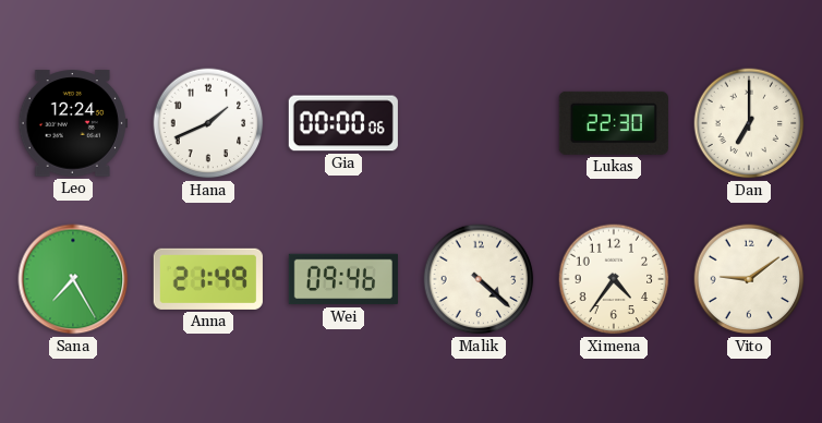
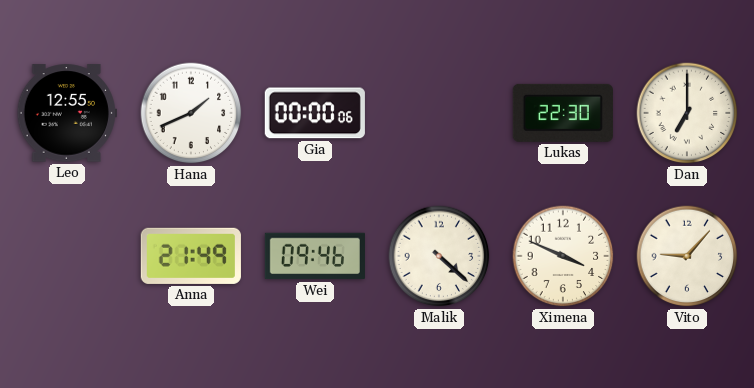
Leo: 12:24 -> 12:55
Sana: 7:25 -> none
Ximena: 4:36 -> 3:49
Vito: 9:09 -> 9:07
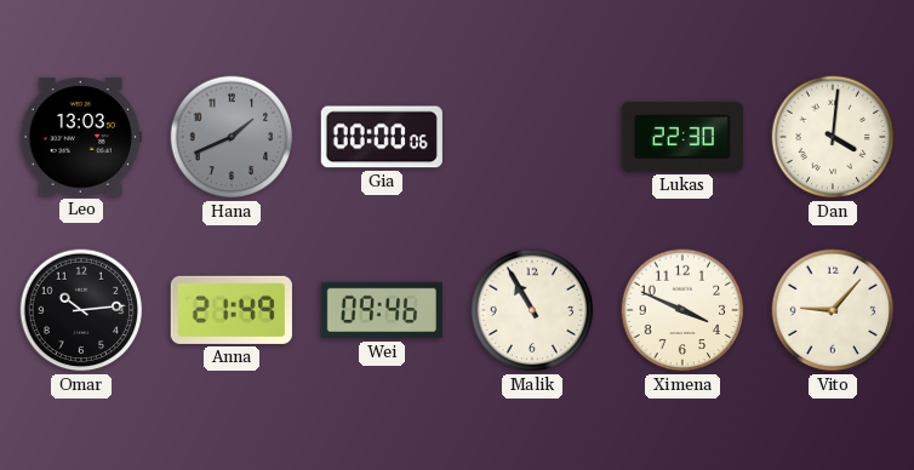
Leo: 12:55 -> 13:03
Hana dial: white -> grey
Dan: 7:00 -> 4:01
Omar: none -> 10:14
Malik: 4:22 -> 10:55
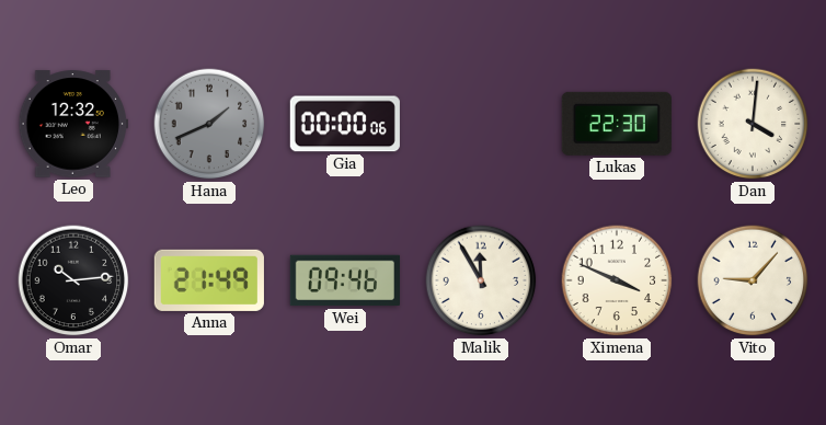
Leo: 13:03 -> 12:32
Malik: 10:55 -> 11:55
